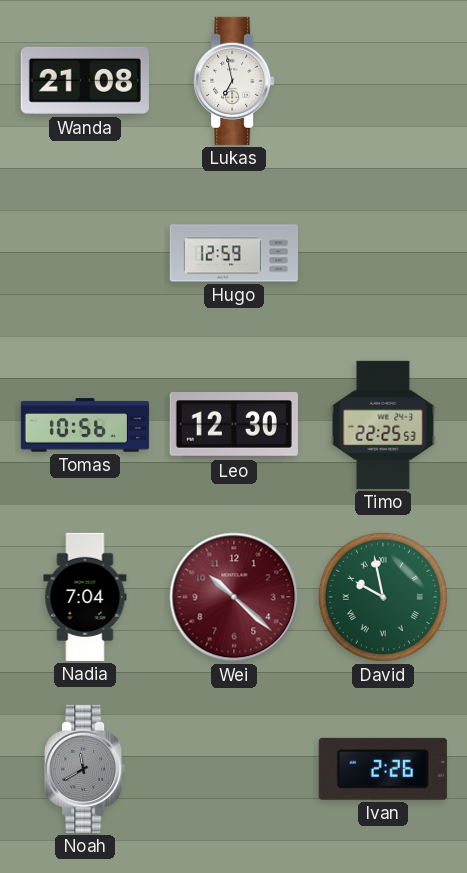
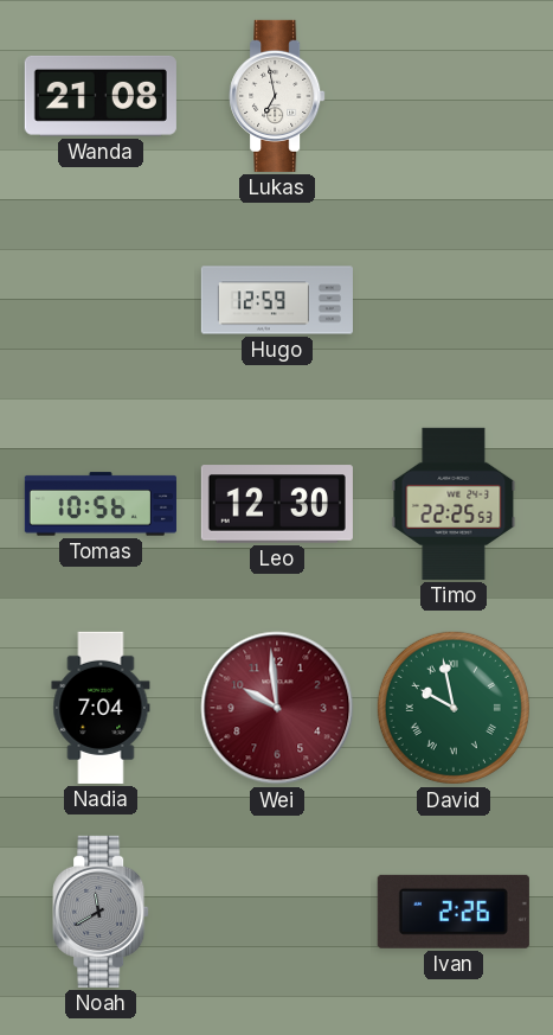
Wei: 10:22 -> 9:59
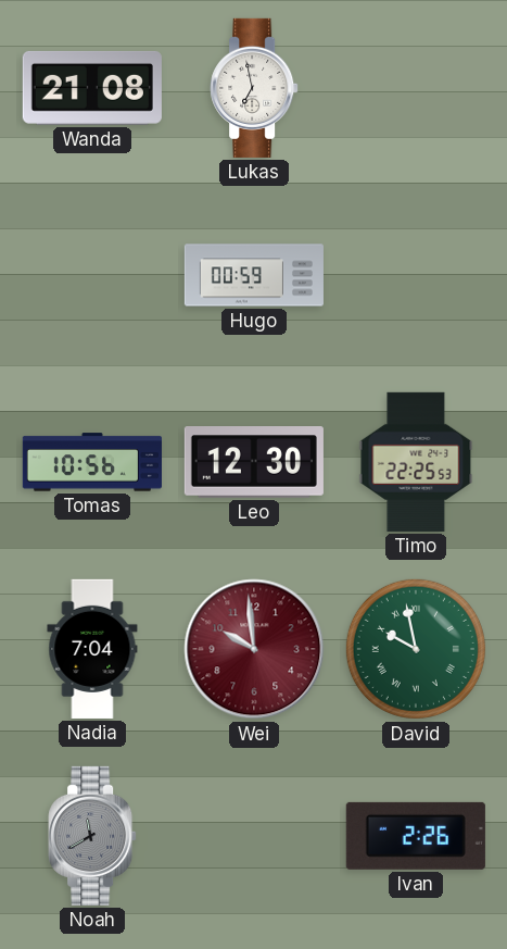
Hugo: 12:59 -> 00:59
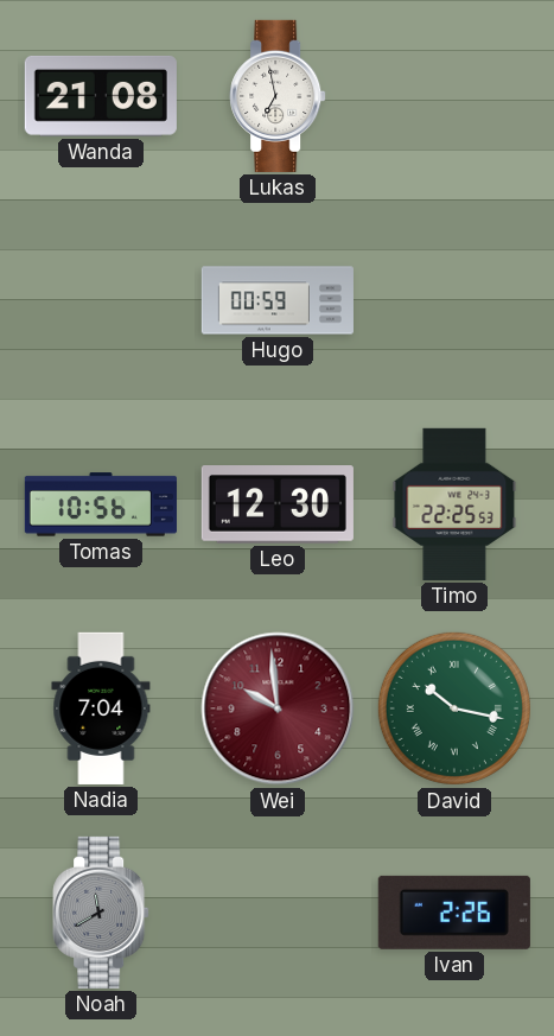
David: 9:58 -> 10:17
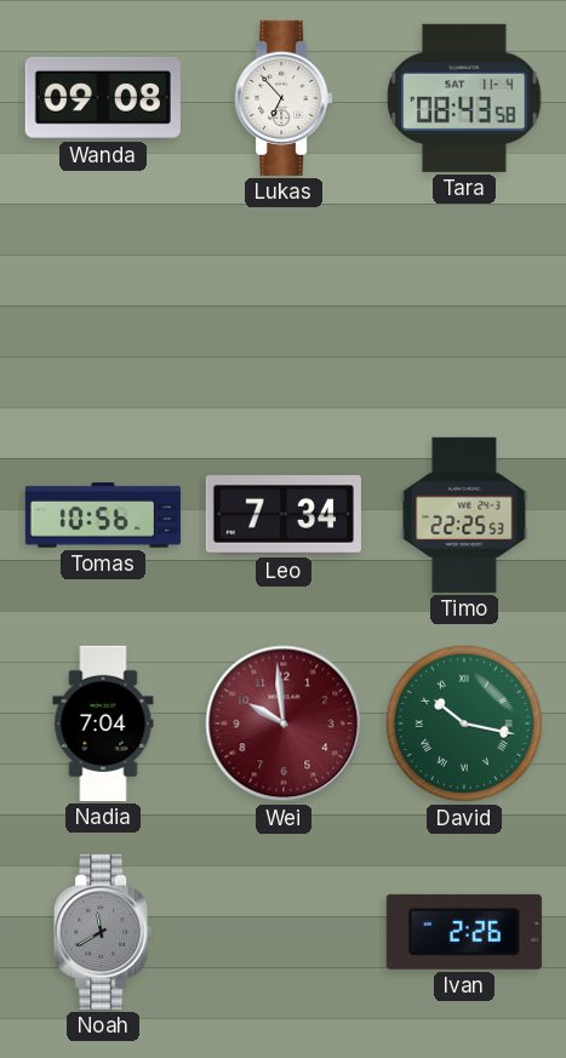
Wanda: 21:08 -> 09:08
Lukas: 6:58 -> 6:53
Tara: none -> 08:43
Hugo: 00:59 -> none
Leo: 12:30 -> 7:34
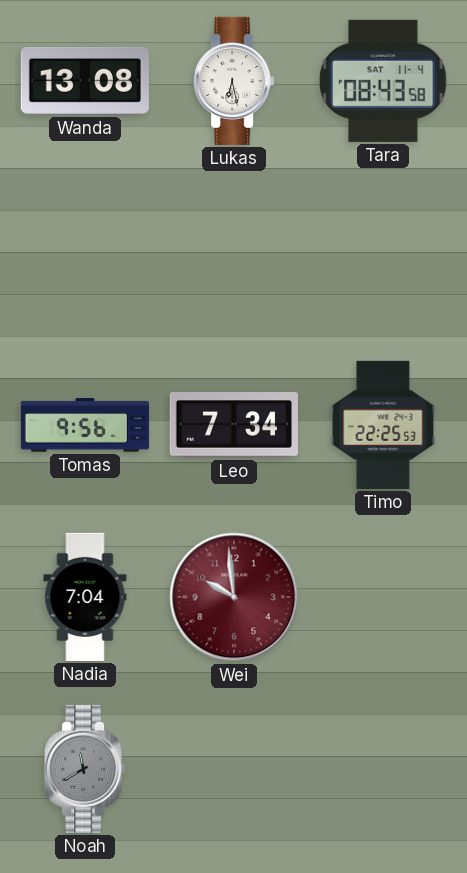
Wanda: 09:08 -> 13:08
Lukas: 6:53 -> 6:28
Tomas: 10:56 -> 9:56
David: 10:17 -> none
Ivan: 2:26 -> none
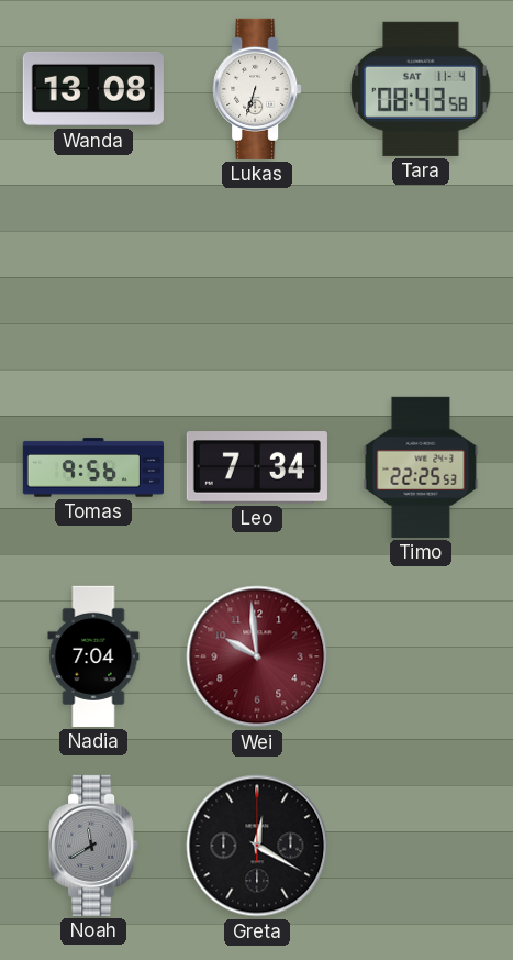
Lukas: 6:28 -> 6:33
Greta: none -> 12:20
